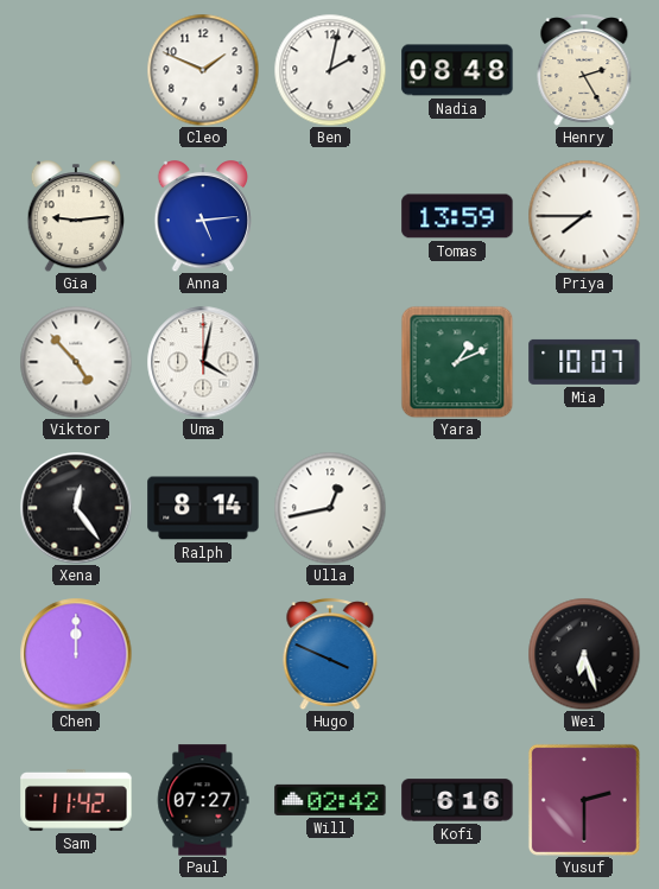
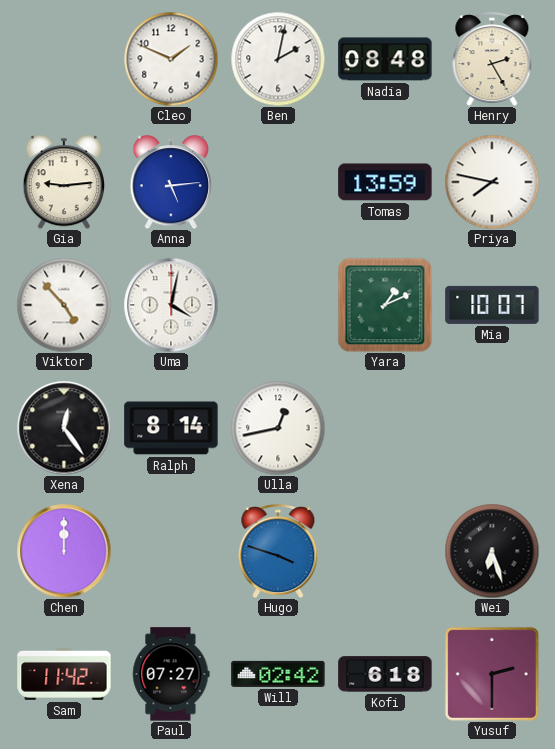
Priya: 7:45 -> 7:47
Hugo: 3:49 -> 3:48
Kofi: 6:16 -> 6:18
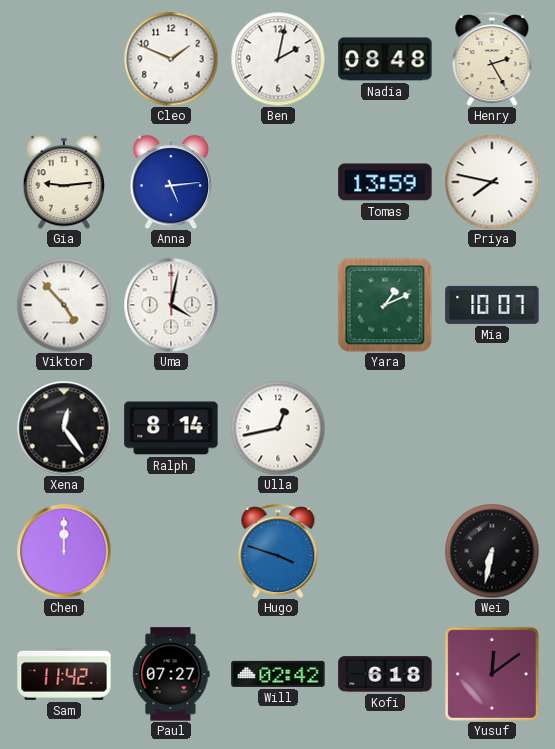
Wei: 6:27 -> 6:32
Yusuf: 2:30 -> 12:09
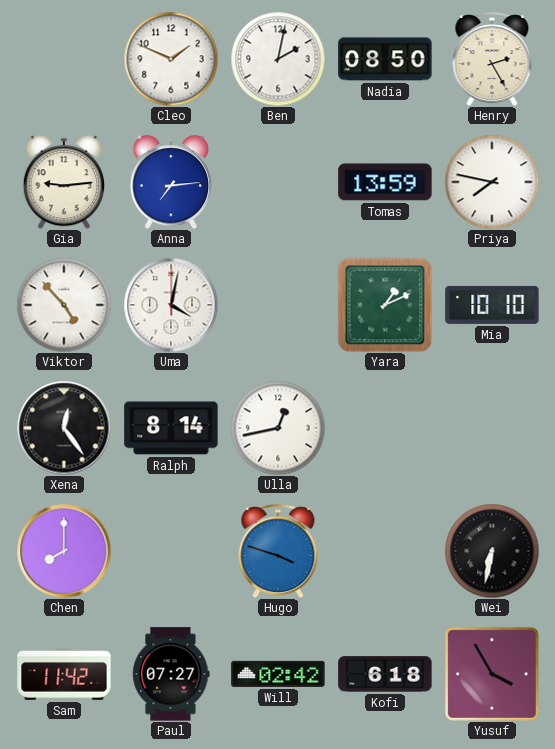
Nadia: 08:48 -> 08:50
Anna: 5:14 -> 7:14
Mia: 10:07 -> 10:10
Chen: 12:00 -> 8:00
Yusuf: 12:09 -> 3:55
